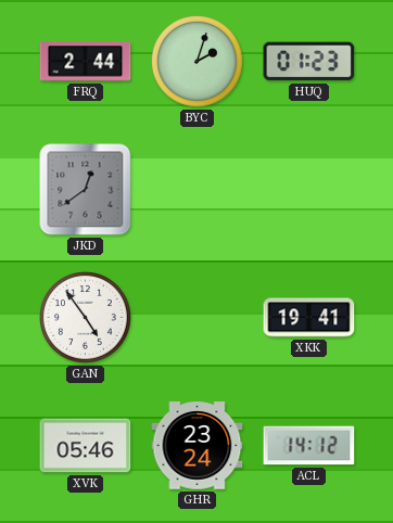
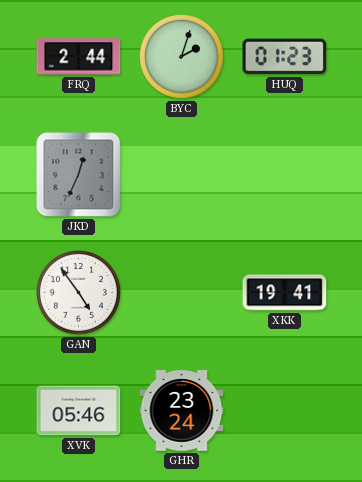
JKD: 12:39 -> 12:34
ACL: 14:12 -> none
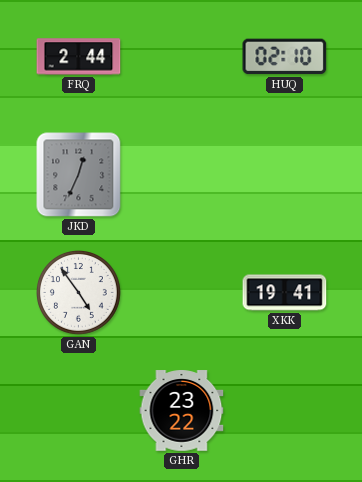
BYC: 2:03 -> none
HUQ: 01:23 -> 02:10
XVK: 05:46 -> none
GHR: 23:24 -> 23:22
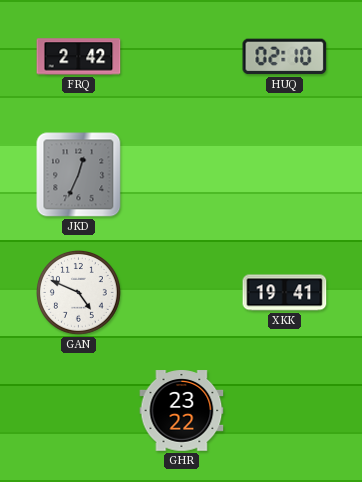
FRQ: 2:44 -> 2:42
GAN: 4:54 -> 4:49
